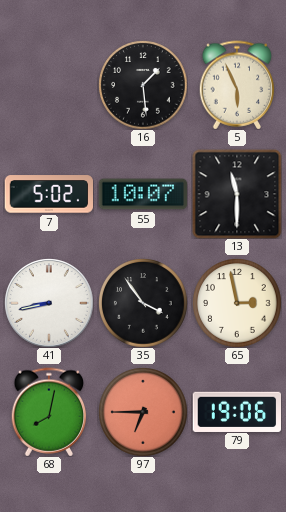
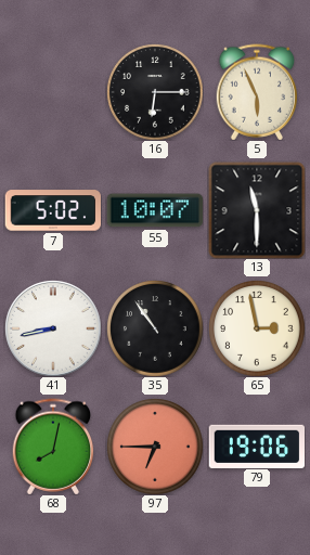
16: 1:29 -> 6:15
35: 3:54 -> 10:54
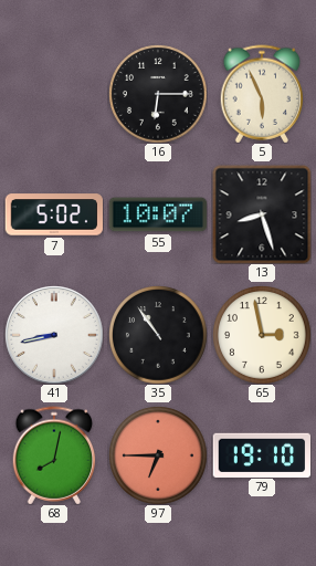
13: 11:30 -> 8:27
79: 19:06 -> 19:10
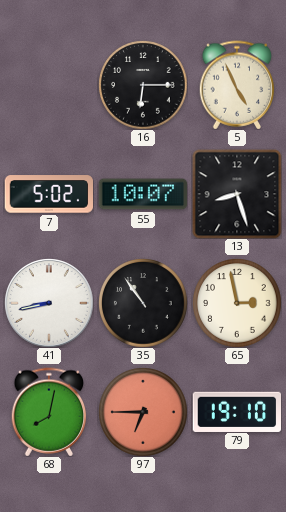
5: 5:56 -> 4:56
